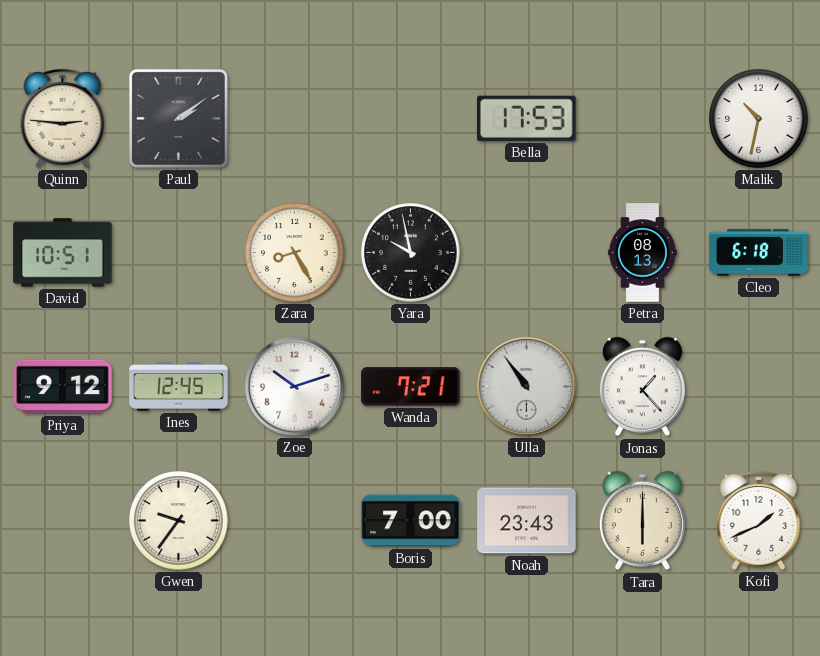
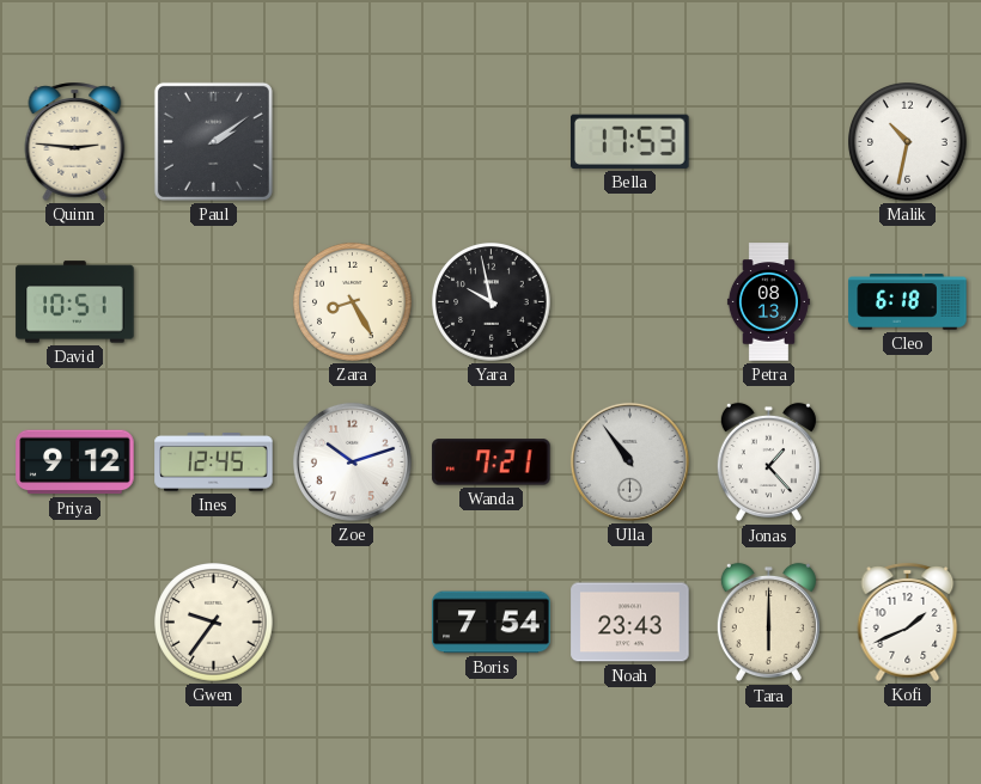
Boris: 7:00 -> 7:54
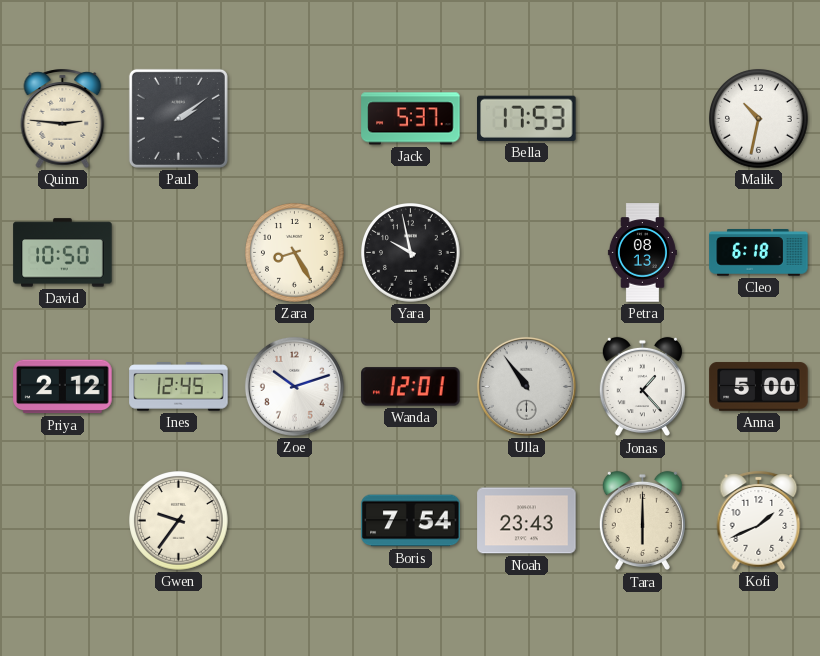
Jack: none -> 5:37
David: 10:51 -> 10:50
Priya: 9:12 -> 2:12
Wanda: 7:21 -> 12:01
Anna: none -> 5:00
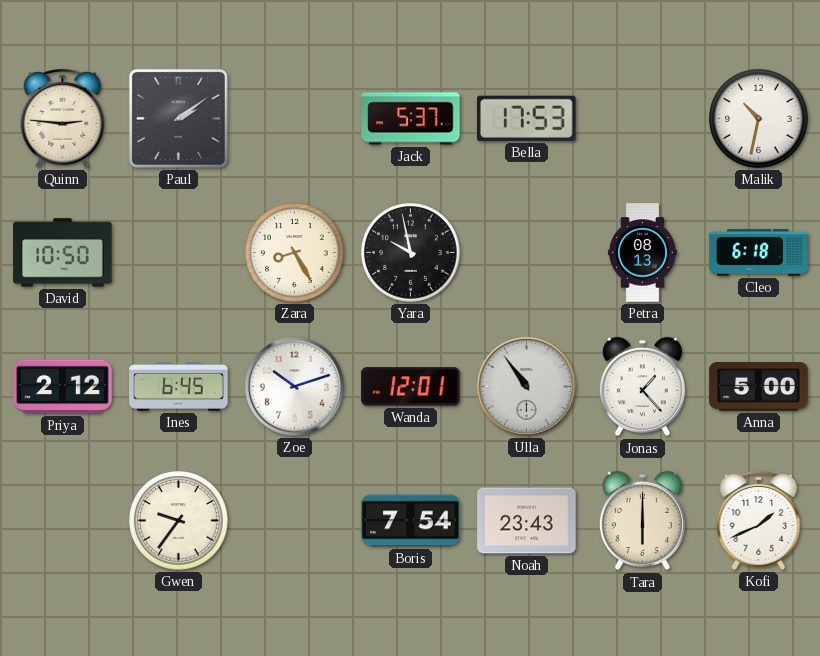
Ines: 12:45 -> 6:45
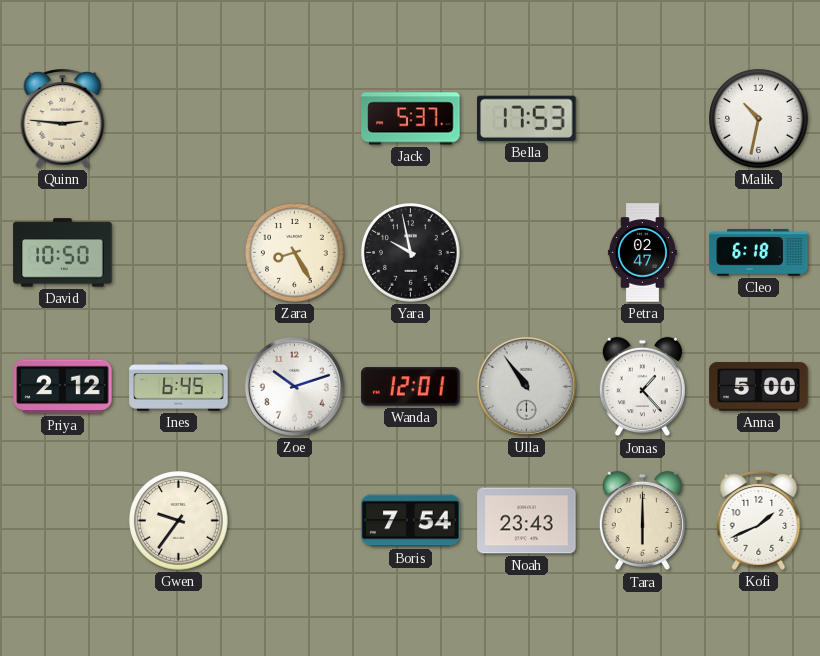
Paul: 2:09 -> none
Petra: 08:13 -> 02:47
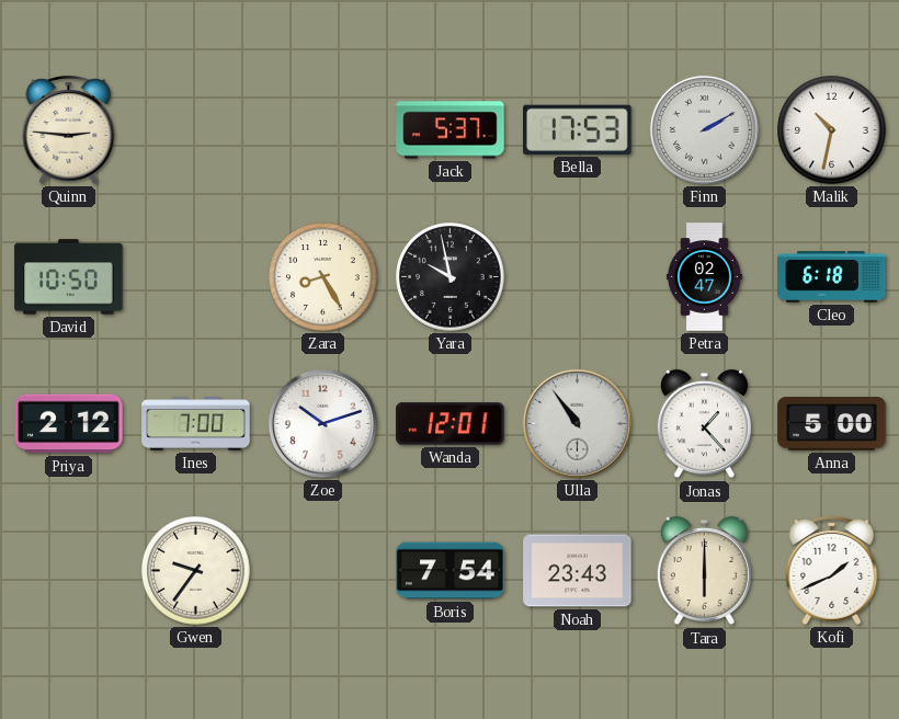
Finn: none -> 2:10
Ines: 6:45 -> 7:00
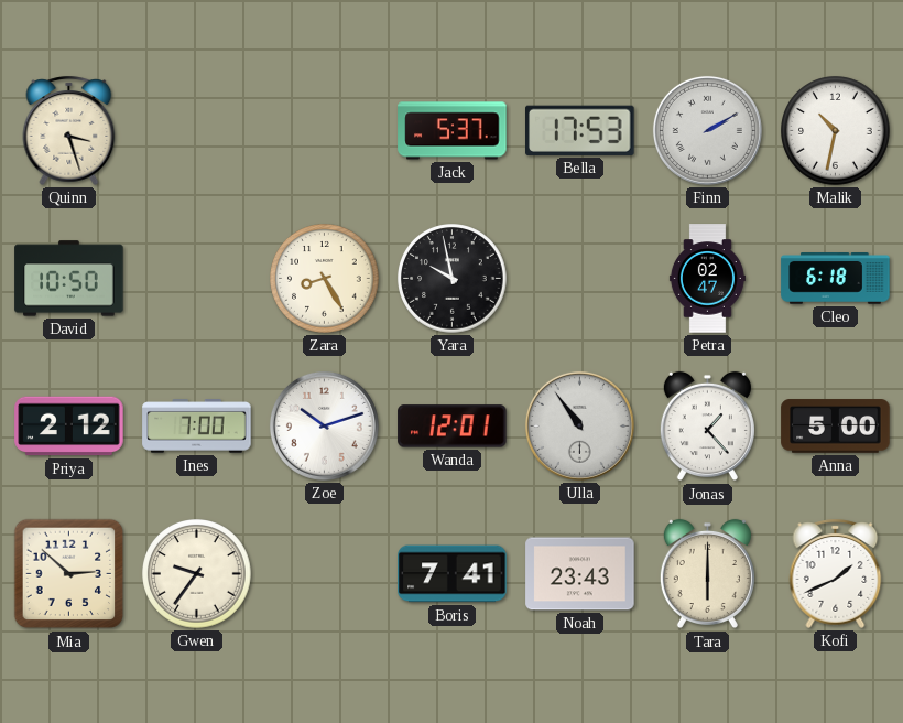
Quinn: 2:46 -> 3:27
Mia: none -> 2:52
Boris: 7:54 -> 7:41
